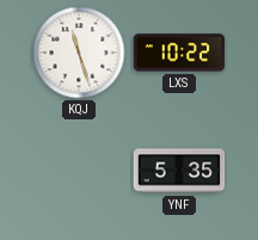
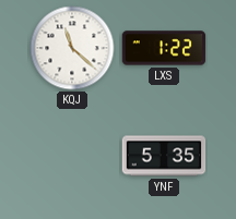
KQJ: 11:27 -> 11:22
LXS: 10:22 -> 1:22
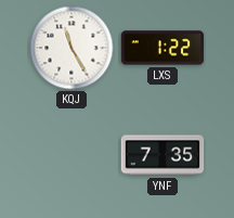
KQJ: 11:22 -> 11:25
YNF: 5:35 -> 7:35
